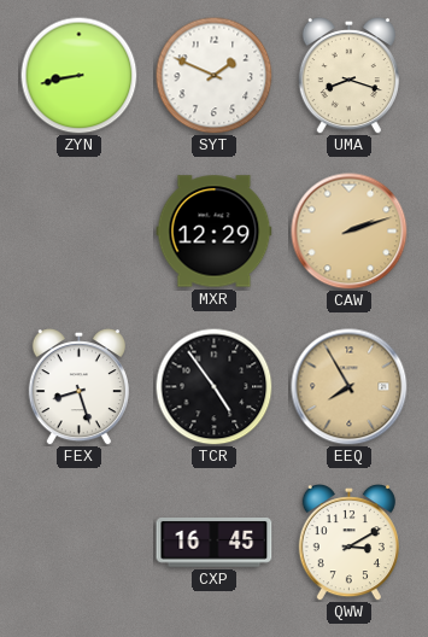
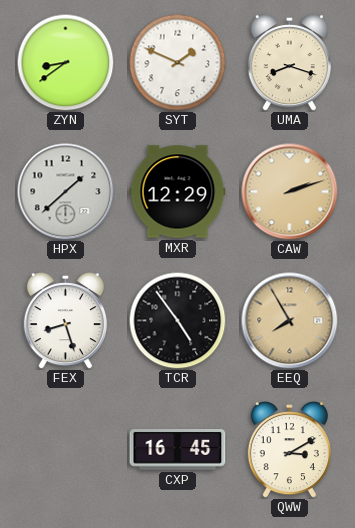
ZYN: 8:43 -> 8:39
HPX: none -> 1:38
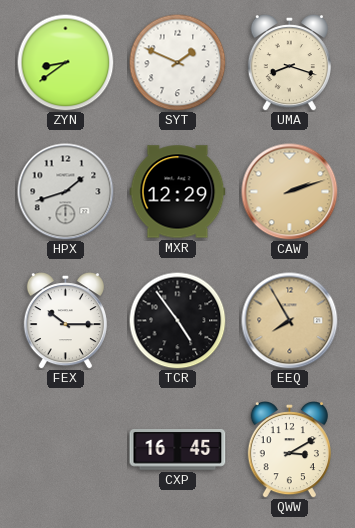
HPX: 1:38 -> 1:42
FEX: 8:27 -> 10:15
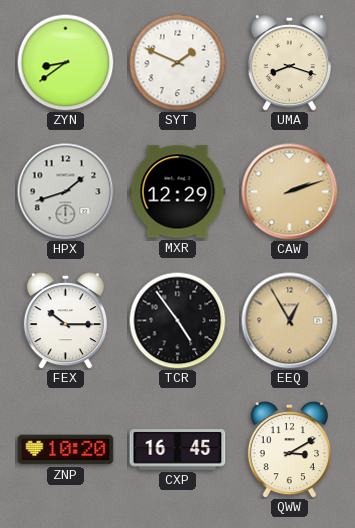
EEQ: 7:55 -> 12:55
ZNP: none -> 10:20
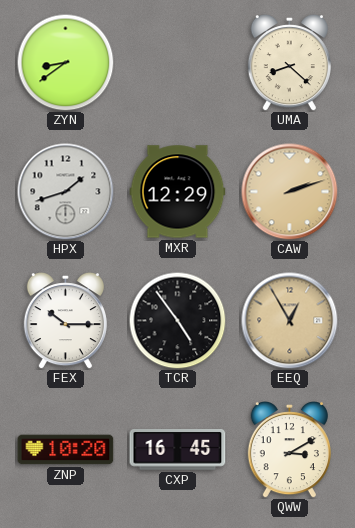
SYT: 1:49 -> none
UMA: 8:18 -> 8:22
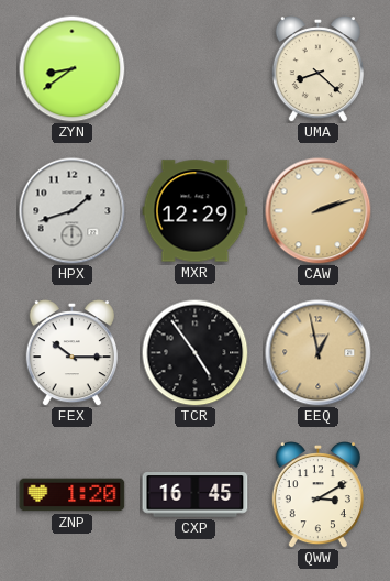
EEQ: 12:55 -> 12:58
ZNP: 10:20 -> 1:20
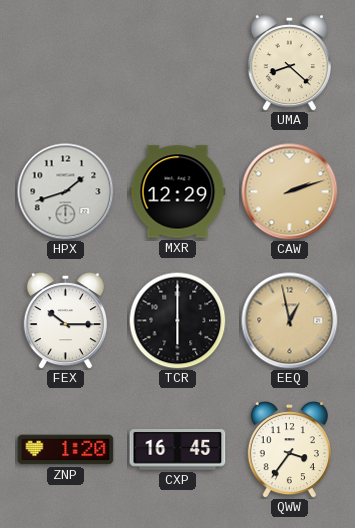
ZYN: 8:39 -> none
TCR: 4:54 -> 6:00
QWW: 3:10 -> 3:36
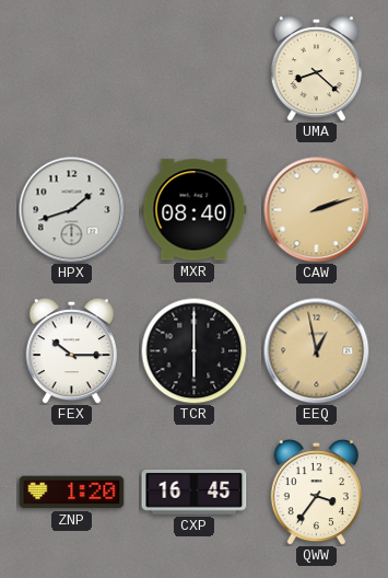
MXR: 12:29 -> 08:40
